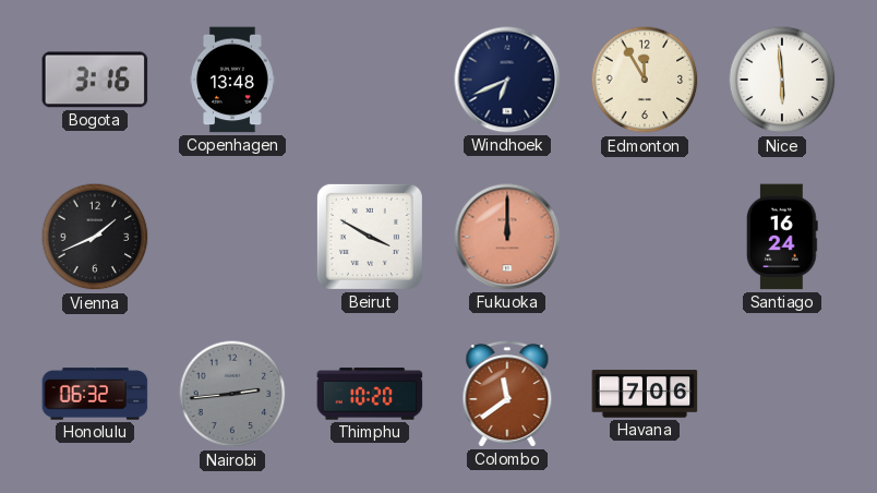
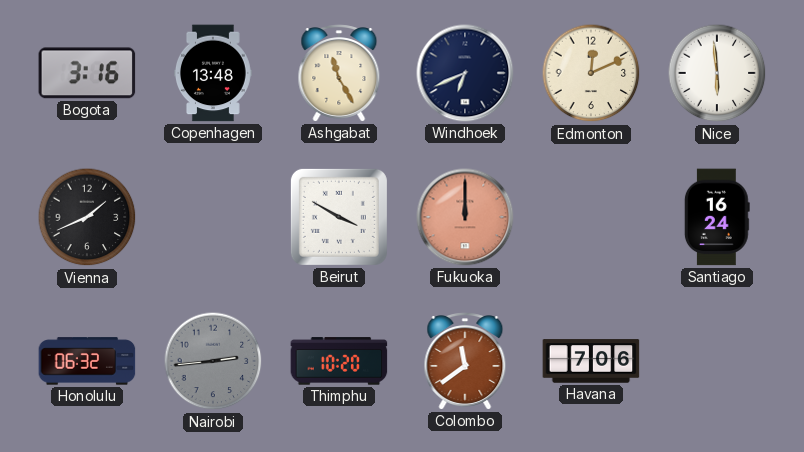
Ashgabat: none -> 11:25
Edmonton: 11:55 -> 12:11
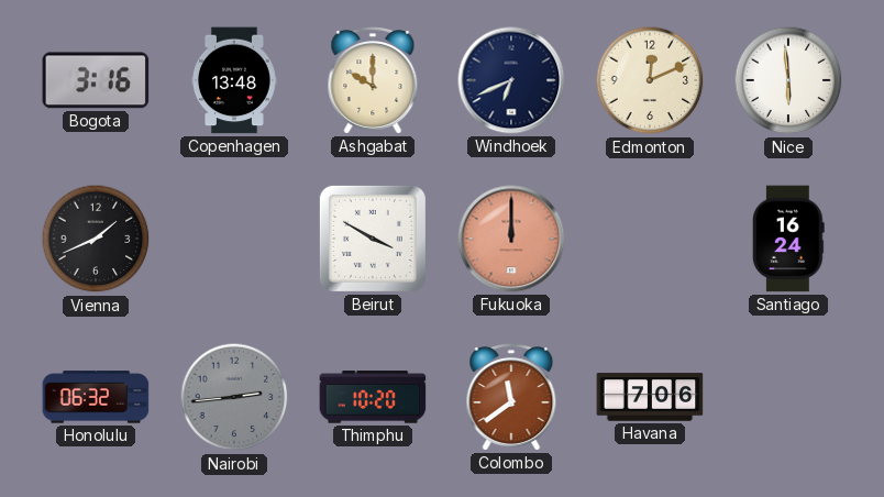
Ashgabat: 11:25 -> 10:00
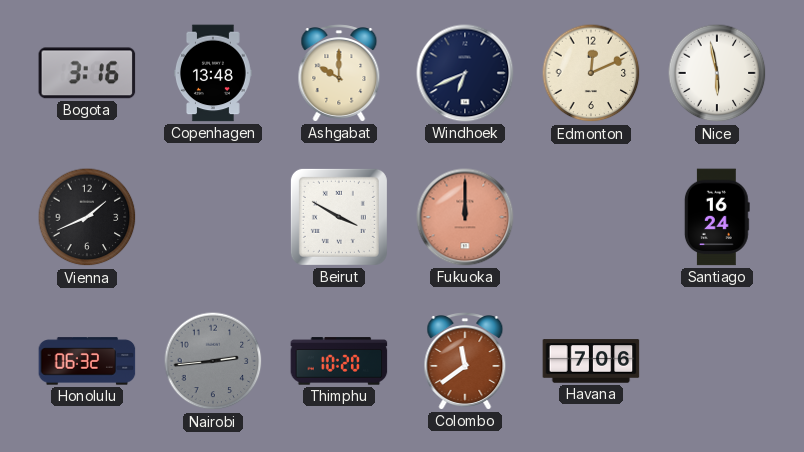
Nice: 5:59 -> 5:58
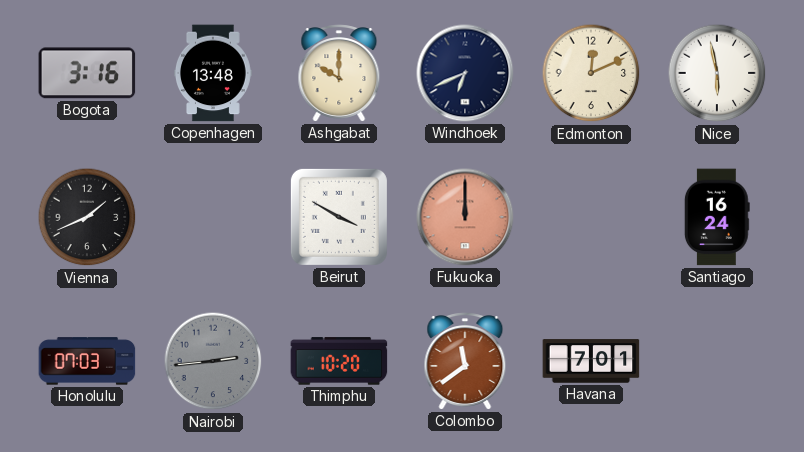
Honolulu: 06:32 -> 07:03
Havana: 7:06 -> 7:01
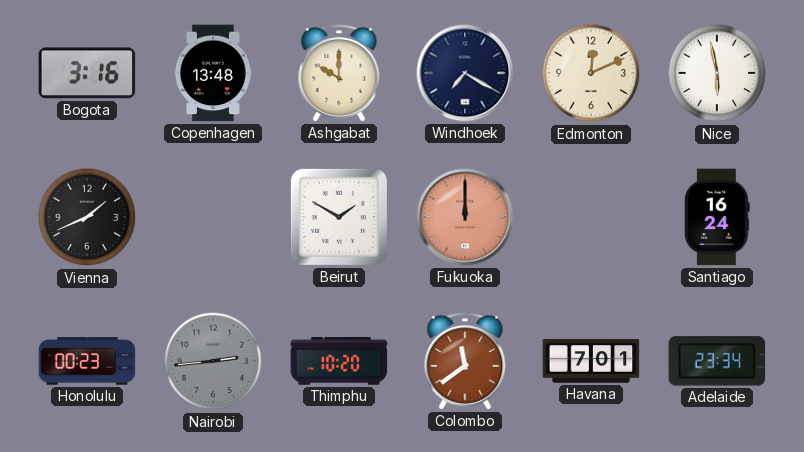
Windhoek: 6:41 -> 7:20
Beirut: 3:50 -> 1:50
Honolulu: 07:03 -> 00:23
Adelaide: none -> 23:34
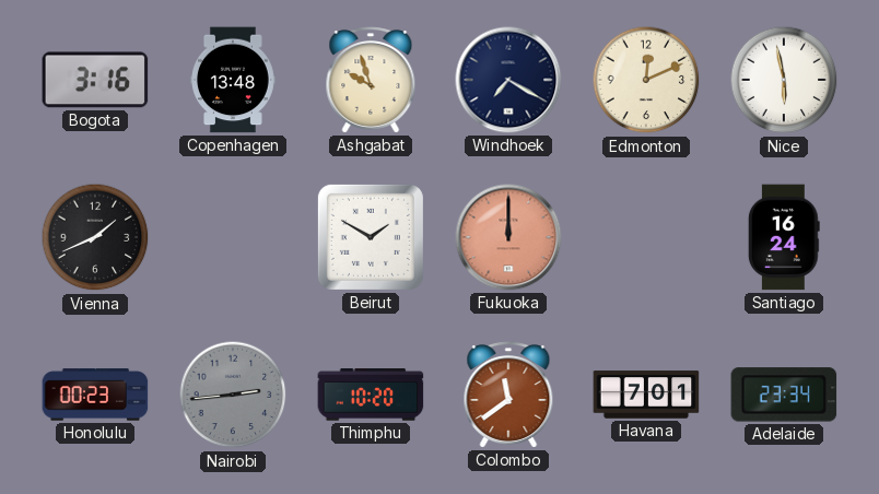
Ashgabat: 10:00 -> 9:57
